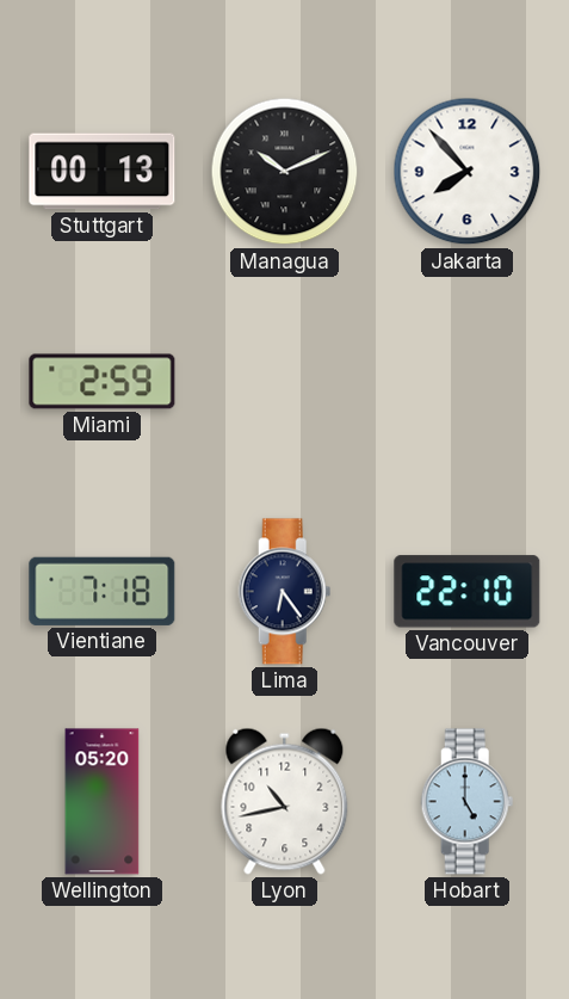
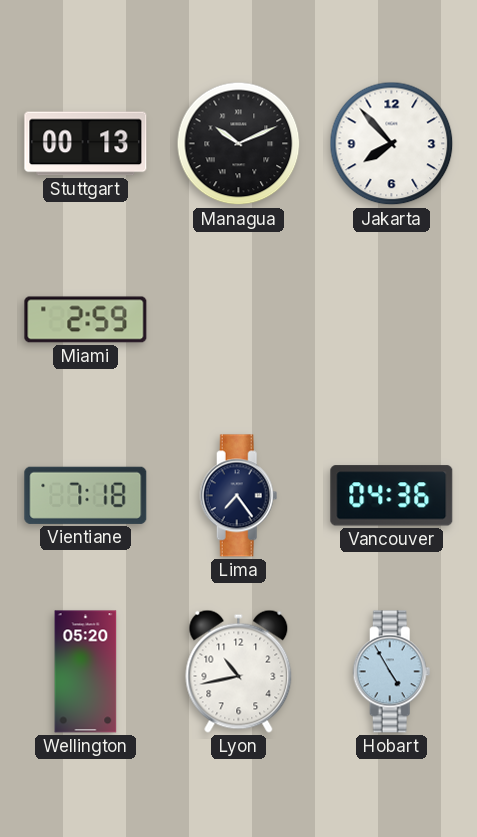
Lima: 6:24 -> 7:24
Vancouver: 22:10 -> 04:36
Hobart: 5:00 -> 4:55
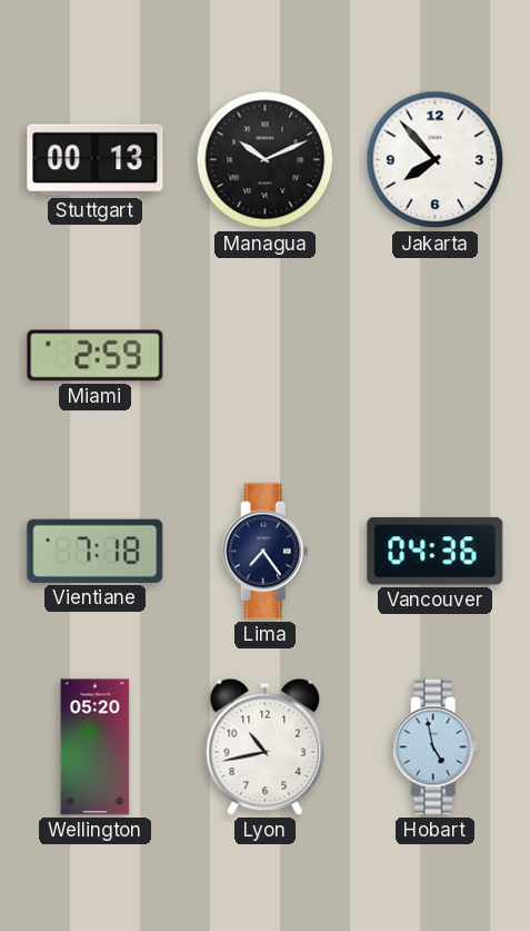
Hobart: 4:55 -> 4:58
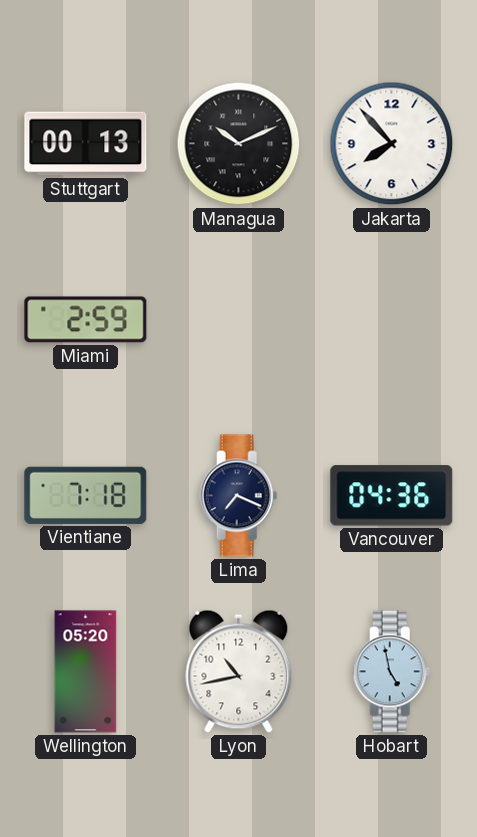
Lima: 7:24 -> 7:19
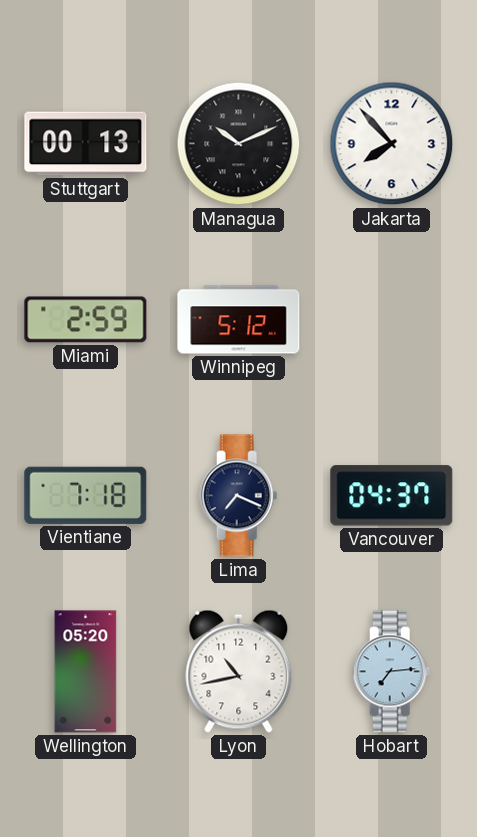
Winnipeg: none -> 5:12
Vancouver: 04:36 -> 04:37
Hobart: 4:58 -> 7:14
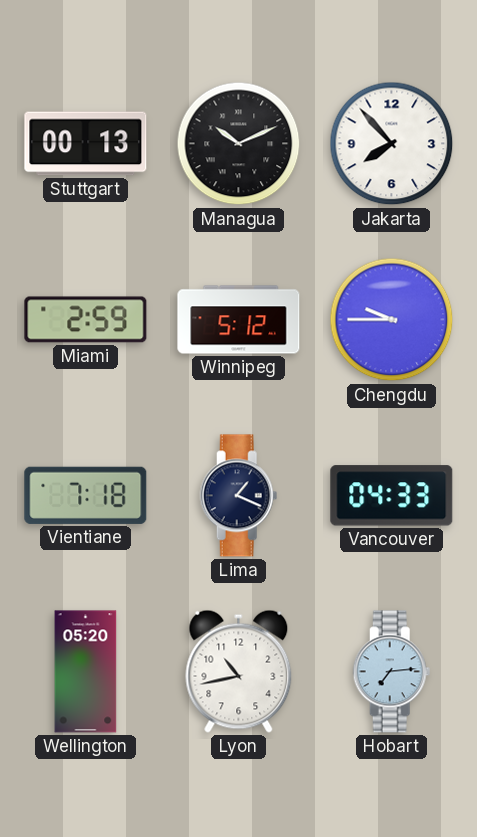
Chengdu: none -> 9:45
Lima: 7:19 -> 1:19
Vancouver: 04:37 -> 04:33
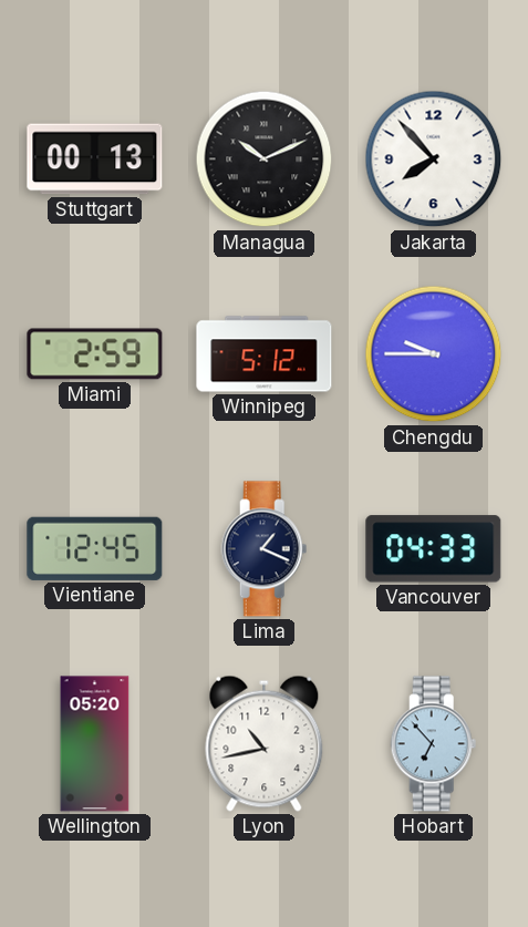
Vientiane: 7:18 -> 12:45
Hobart: 7:14 -> 6:53
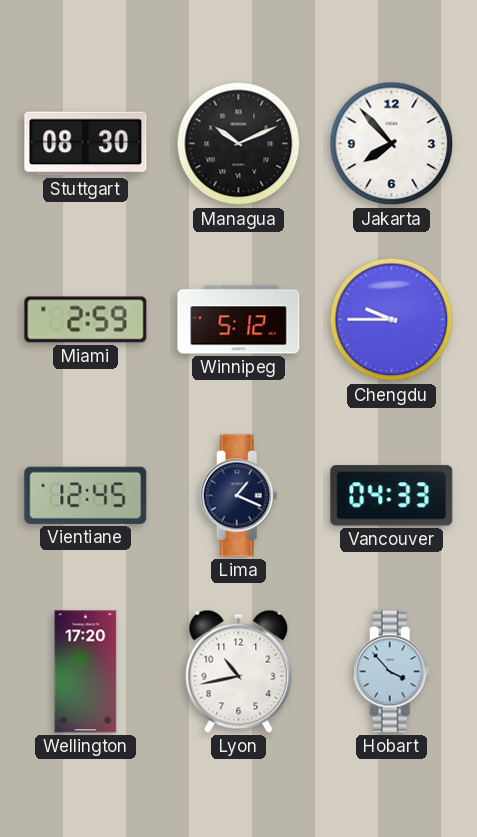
Stuttgart: 00:13 -> 08:30
Wellington: 05:20 -> 17:20
Hobart: 6:53 -> 3:53
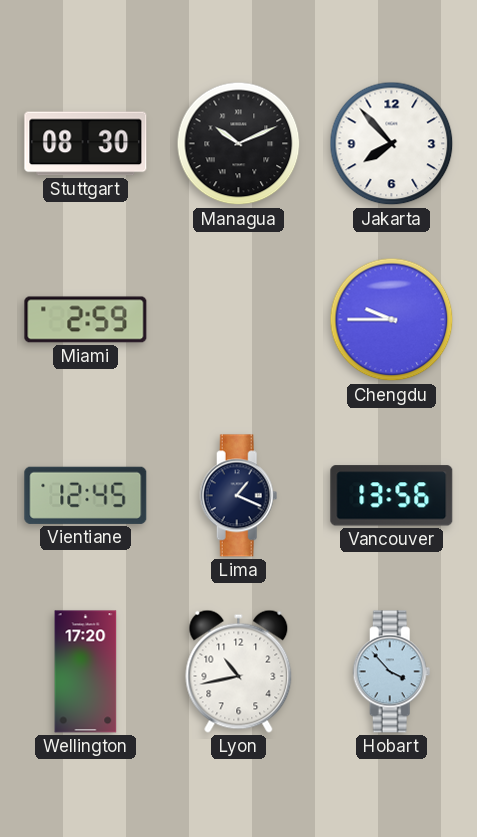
Winnipeg: 5:12 -> none
Vancouver: 04:33 -> 13:56
